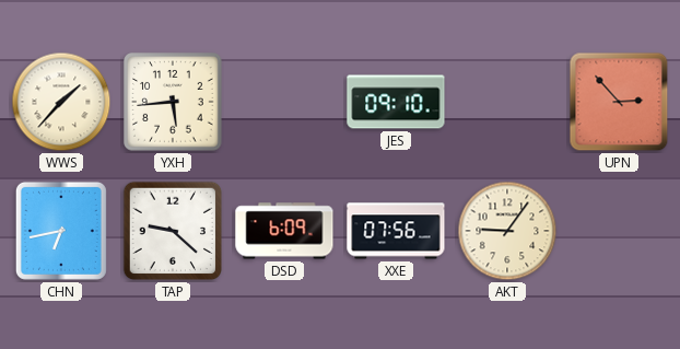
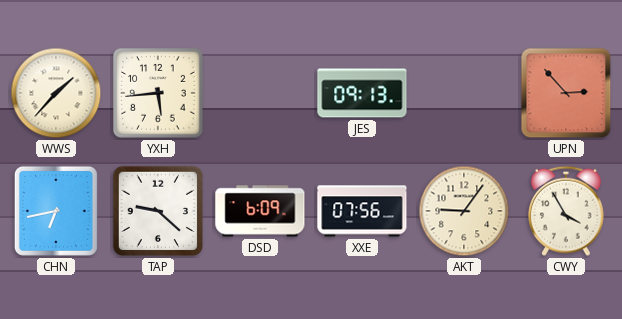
JES: 09:10 -> 09:13
CWY: none -> 3:55
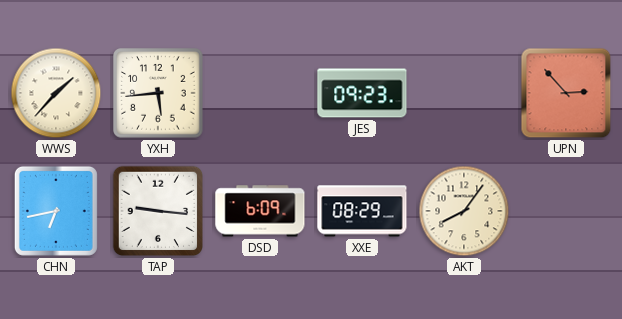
JES: 09:13 -> 09:23
TAP: 9:22 -> 9:16
XXE: 07:56 -> 08:29
AKT: 9:06 -> 8:06
CWY: 3:55 -> none
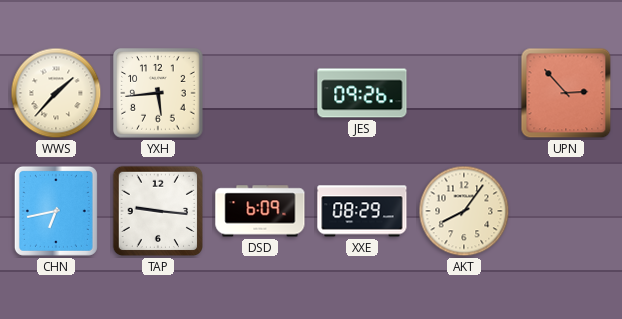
JES: 09:23 -> 09:26
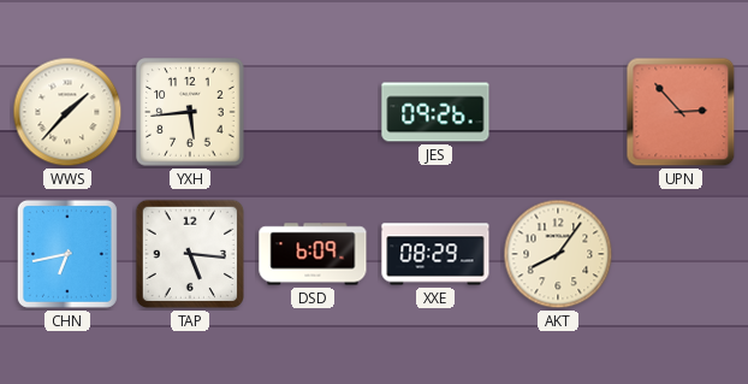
TAP: 9:16 -> 5:16
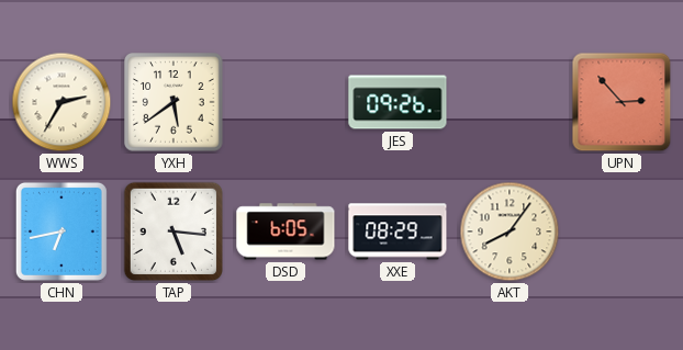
WWS: 1:37 -> 2:35
YXH: 5:44 -> 5:39
DSD: 6:09 -> 6:05
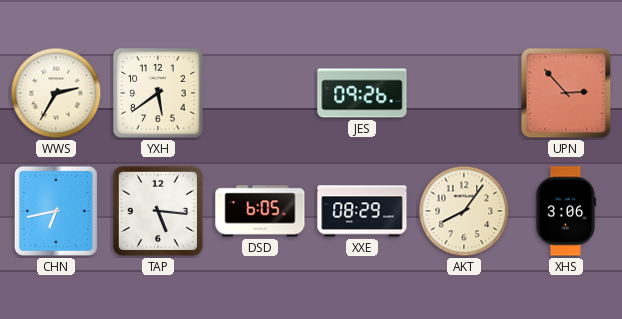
XHS: none -> 3:06
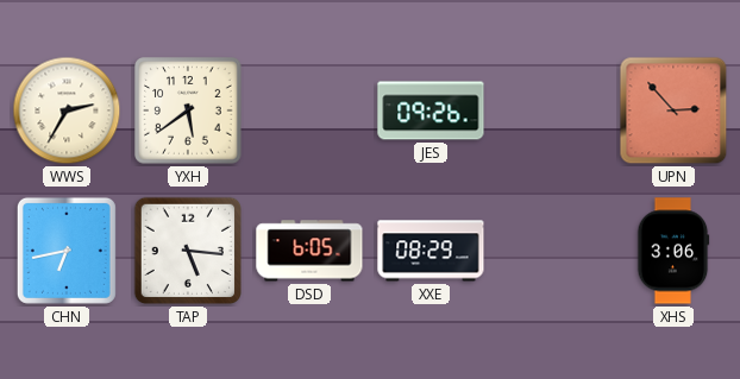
AKT: 8:06 -> none
